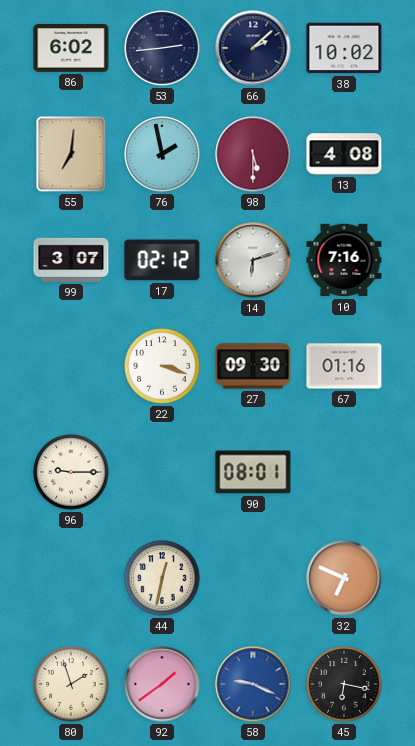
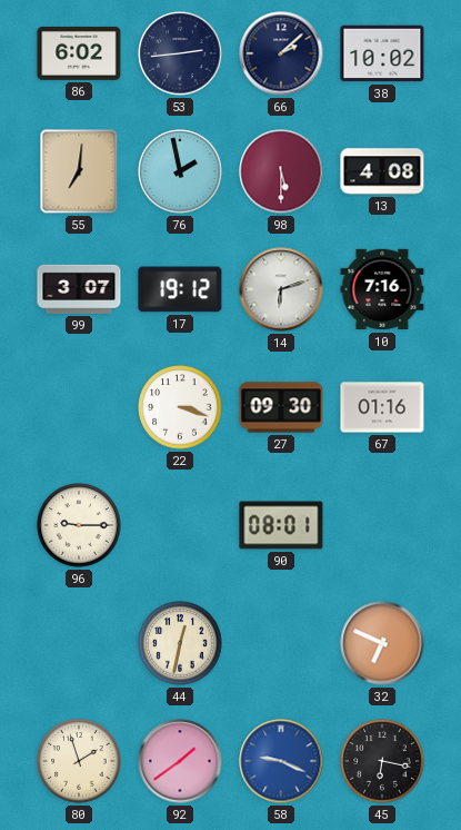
17: 02:12 -> 19:12
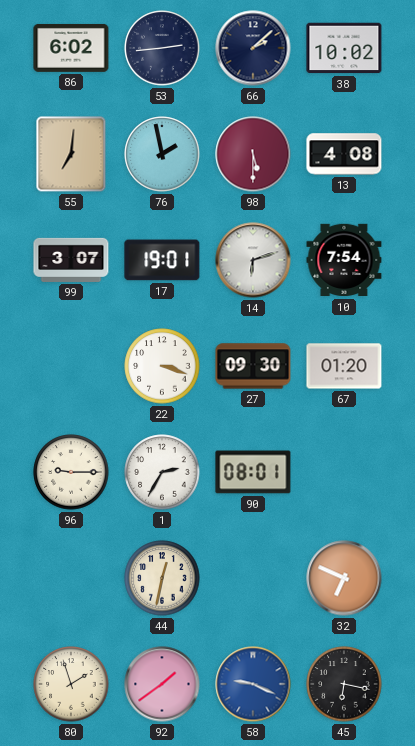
17: 19:12 -> 19:01
10: 7:16 -> 7:54
67: 01:16 -> 01:20
1: none -> 2:35
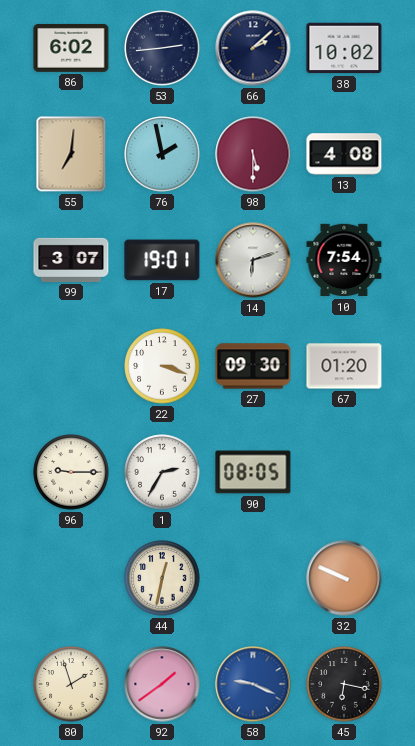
90: 08:01 -> 08:05
32: 6:49 -> 9:49
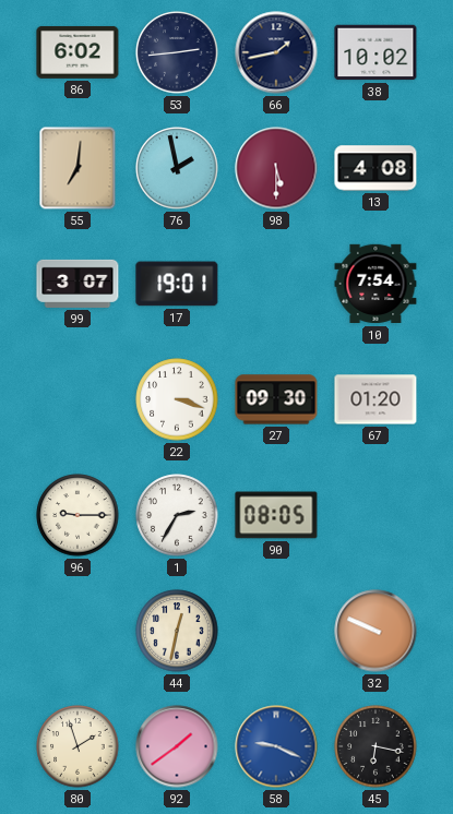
66: 2:08 -> 1:43
14: 6:12 -> none
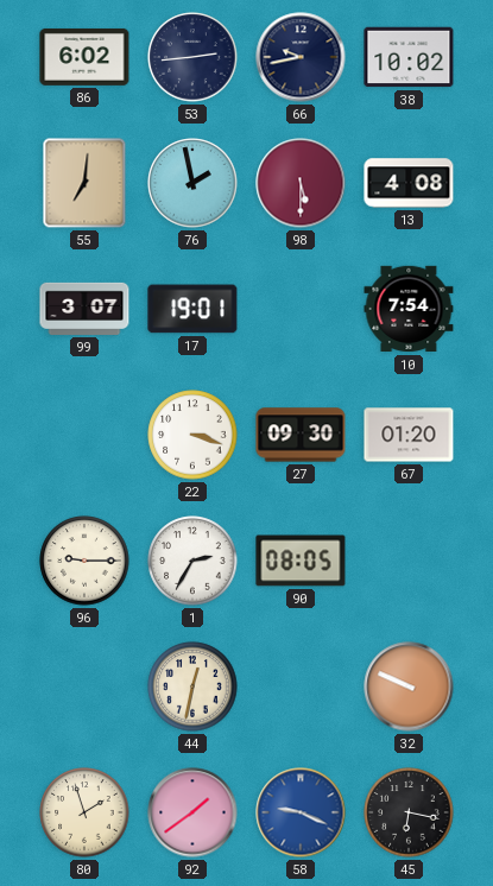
66: 1:43 -> 9:43
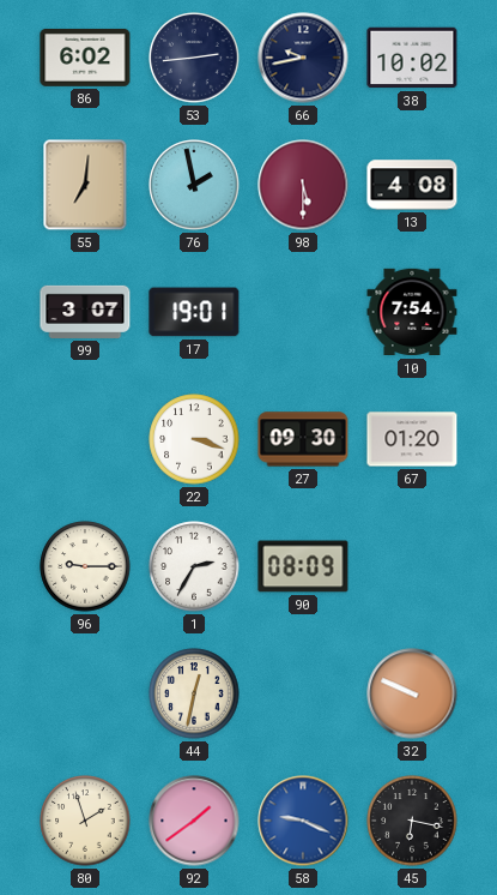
90: 08:05 -> 08:09
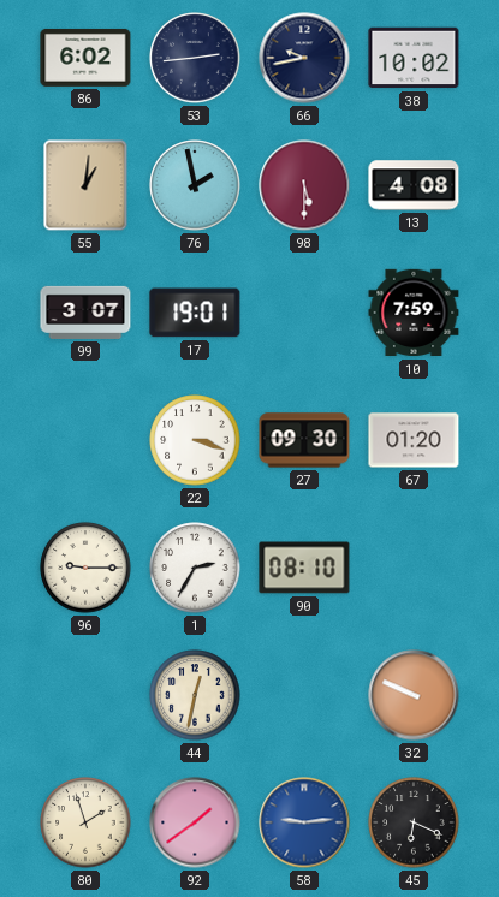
55: 7:01 -> 1:01
10: 7:54 -> 7:59
90: 08:09 -> 08:10
58: 9:19 -> 9:14
45: 6:17 -> 6:19
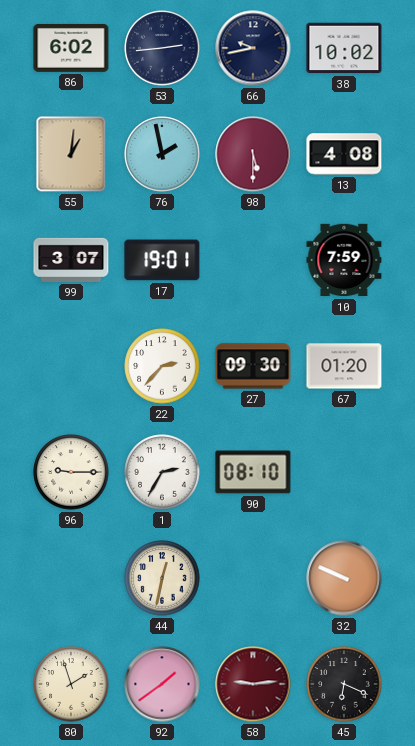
22: 3:18 -> 2:37
58 dial: blue -> burgundy
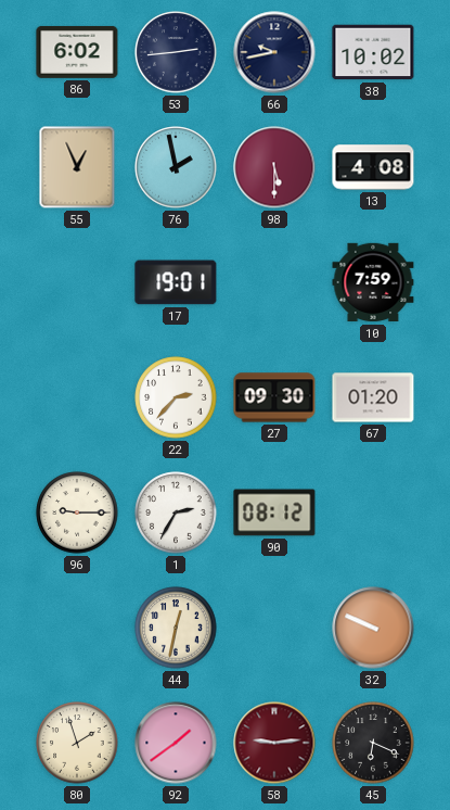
55: 1:01 -> 12:56
99: 3:07 -> none
90: 08:10 -> 08:12
